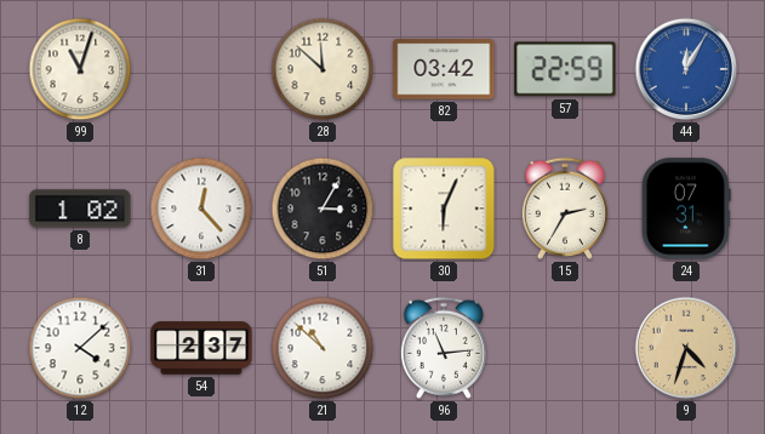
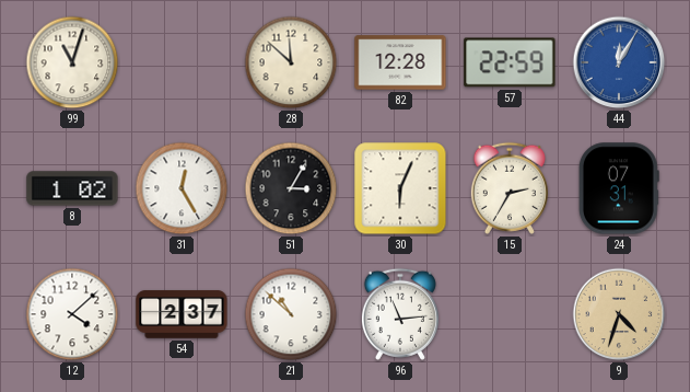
82: 03:42 -> 12:28
31: 12:23 -> 12:25
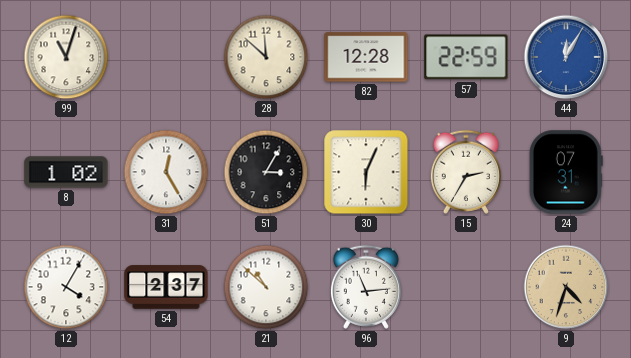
12: 4:08 -> 4:05
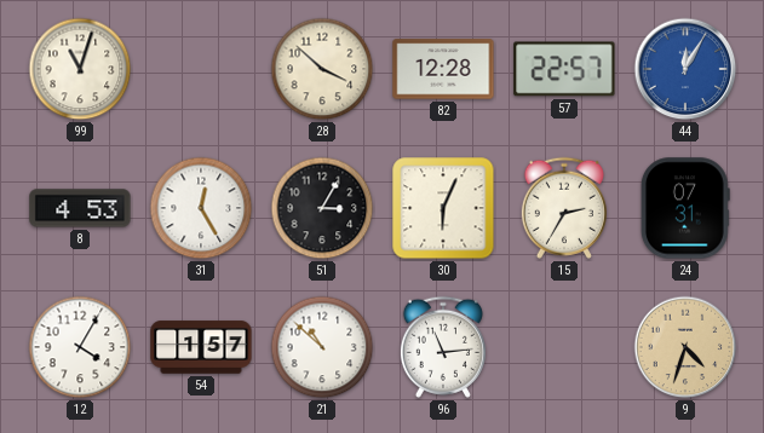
28: 11:52 -> 3:52
57: 22:59 -> 22:57
8: 1:02 -> 4:53
54: 2:37 -> 1:57
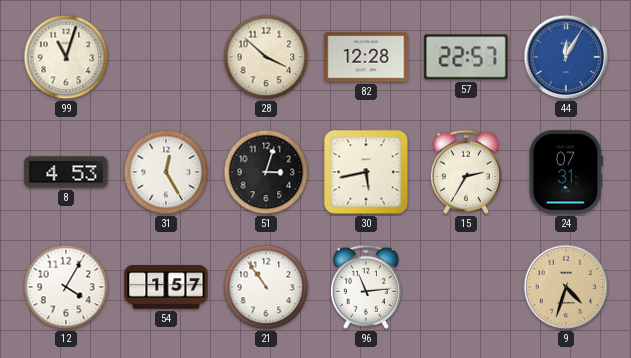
51: 3:05 -> 3:03
30: 6:04 -> 5:43
21: 10:52 -> 10:54
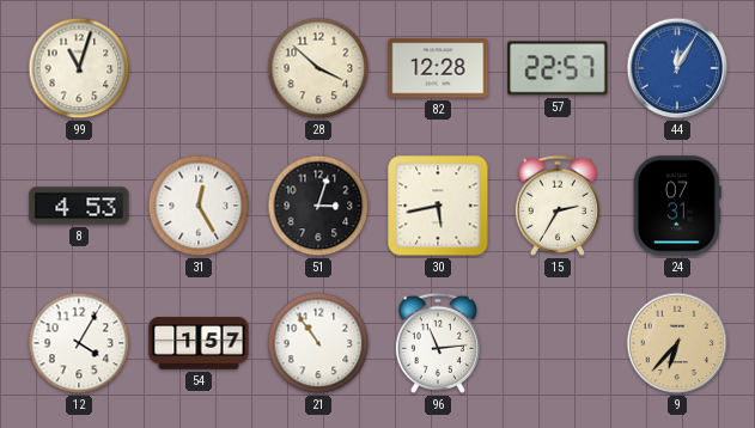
9: 4:33 -> 6:37
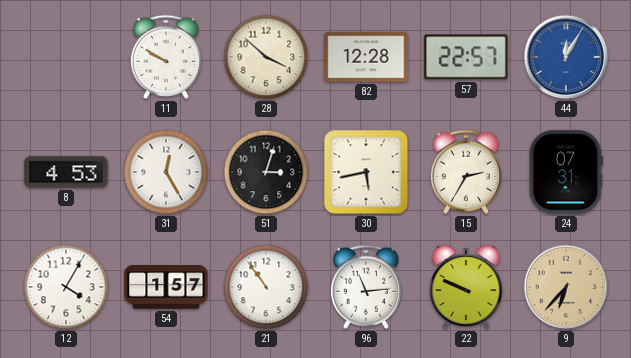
99: 11:03 -> none
11: none -> 9:50
22: none -> 9:49
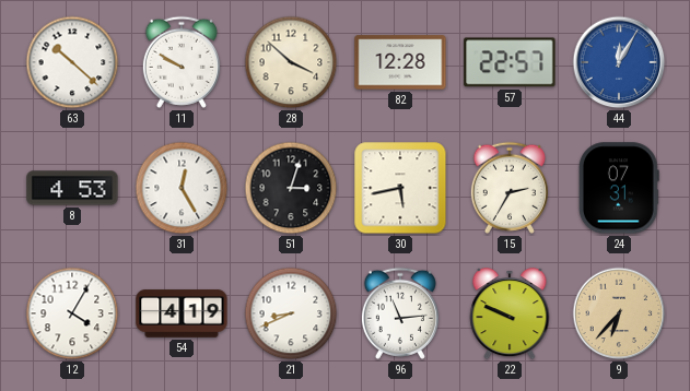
63: none -> 10:22
54: 1:57 -> 4:19
21: 10:54 -> 8:41
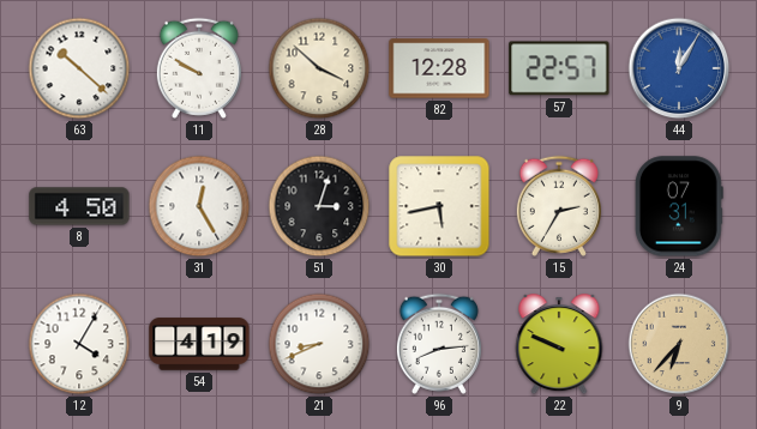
8: 4:53 -> 4:50
96: 11:14 -> 8:14
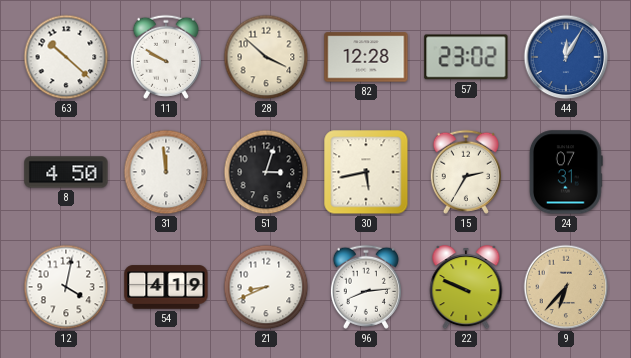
57: 22:57 -> 23:02
31: 12:25 -> 11:59
12: 4:05 -> 4:02
